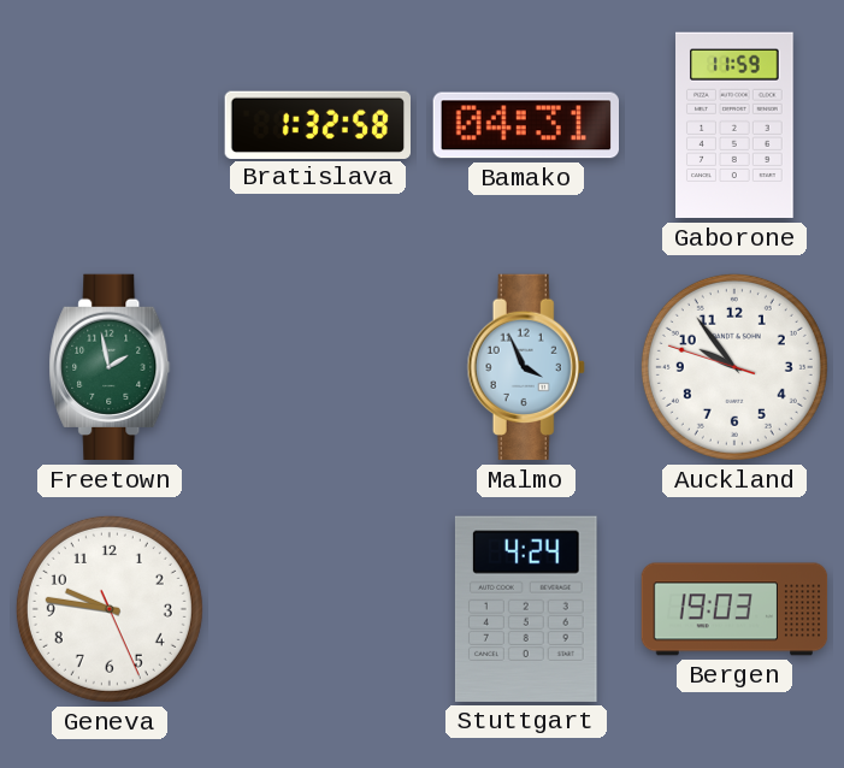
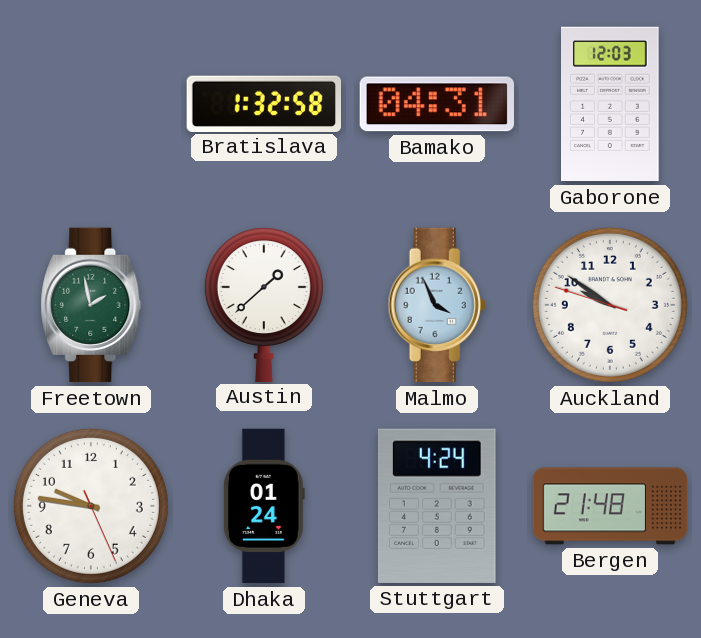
Gaborone: 11:59 -> 12:03
Austin: none -> 1:38
Auckland: 9:53 -> 9:50
Dhaka: none -> 01:24
Bergen: 19:03 -> 21:48
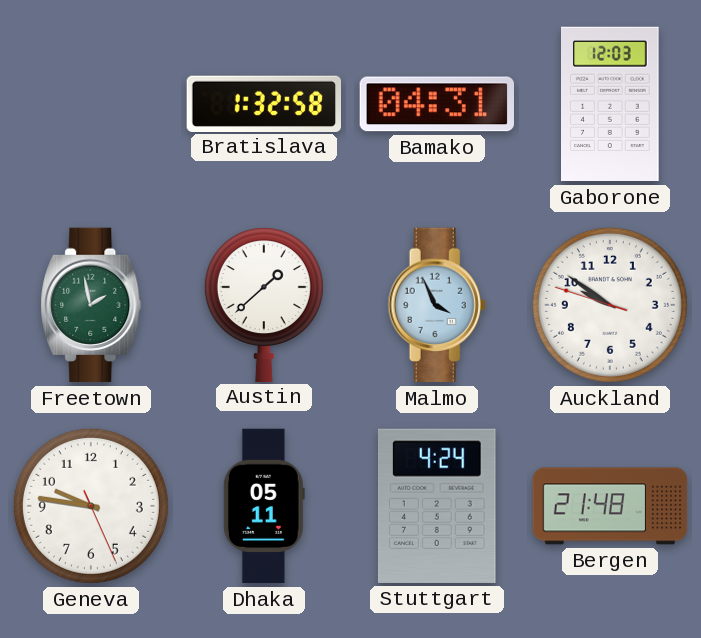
Dhaka: 01:24 -> 05:11
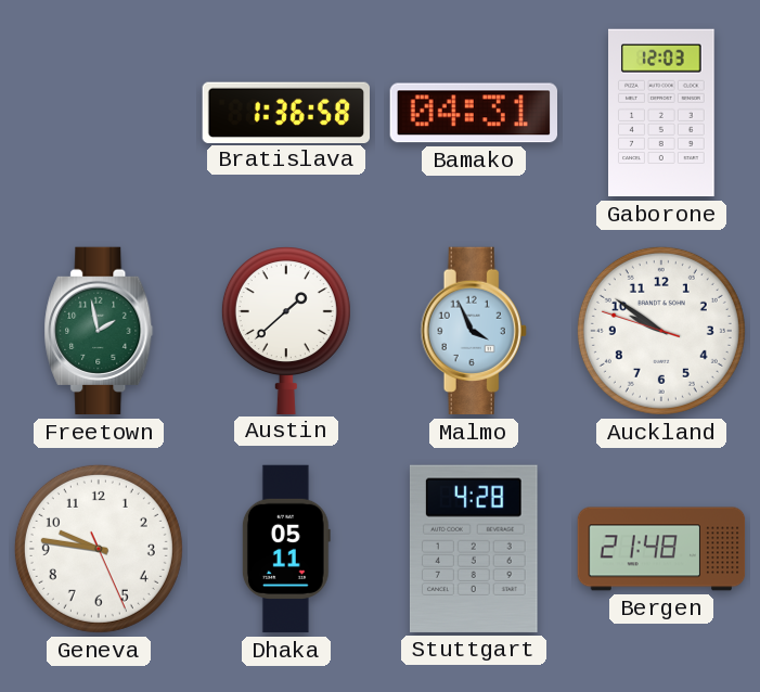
Bratislava: 1:32 -> 1:36
Stuttgart: 4:24 -> 4:28
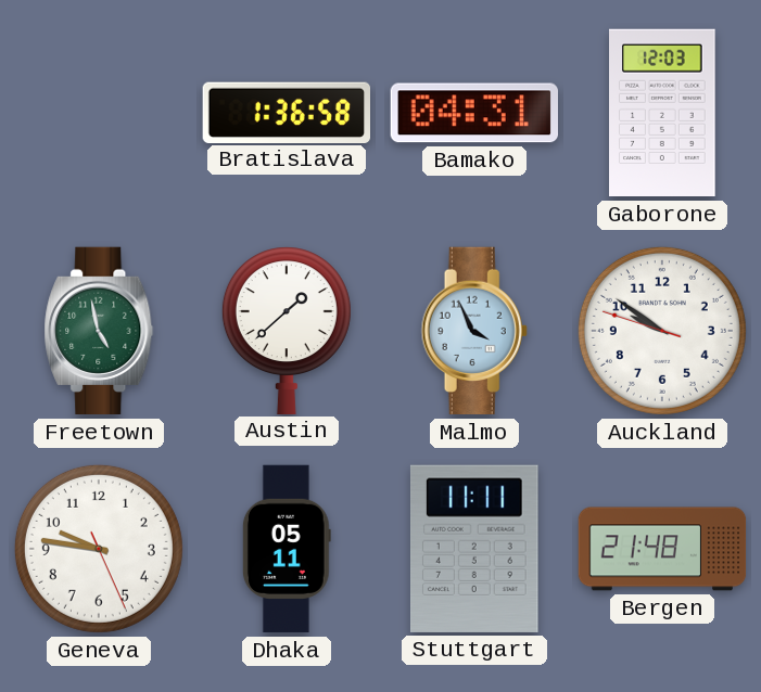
Freetown: 1:58 -> 4:58
Stuttgart: 4:28 -> 11:11
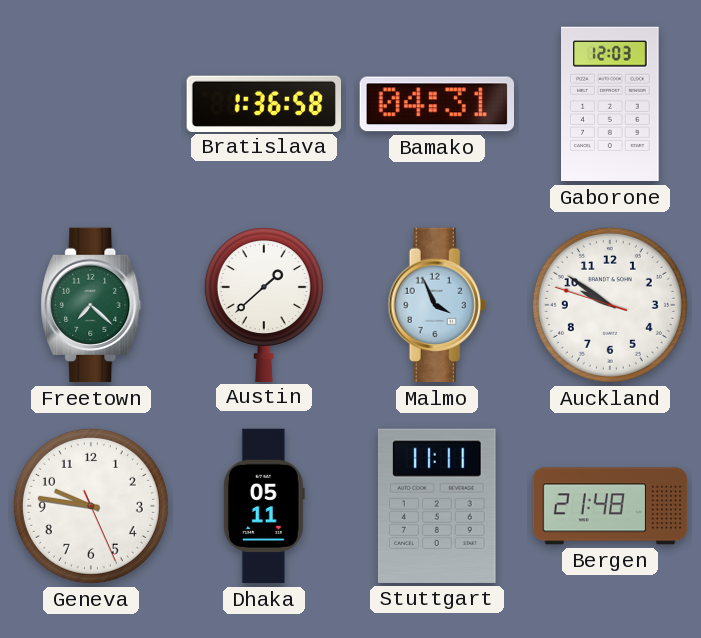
Freetown: 4:58 -> 7:22
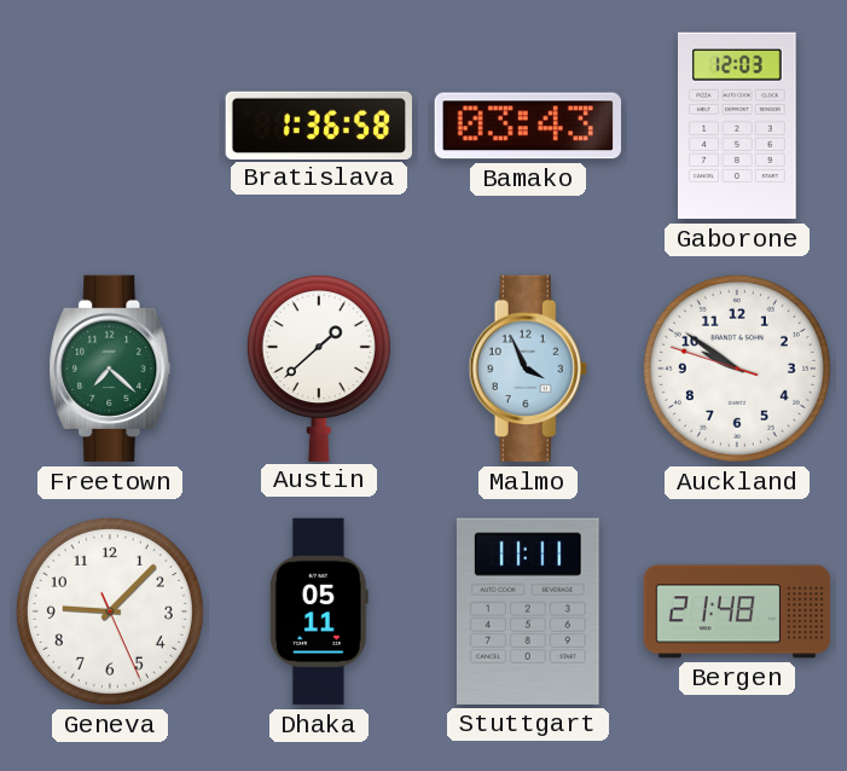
Bamako: 04:31 -> 03:43
Geneva: 9:46 -> 9:07
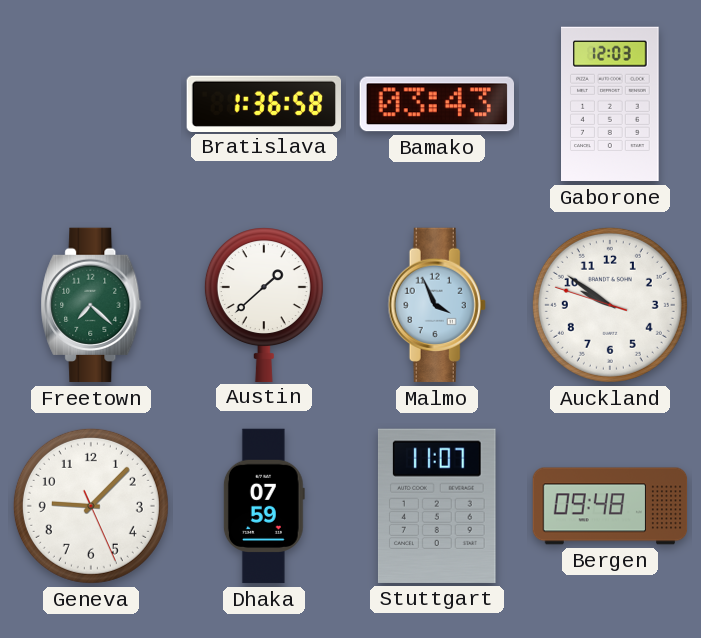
Dhaka: 05:11 -> 07:59
Stuttgart: 11:11 -> 11:07
Bergen: 21:48 -> 09:48
